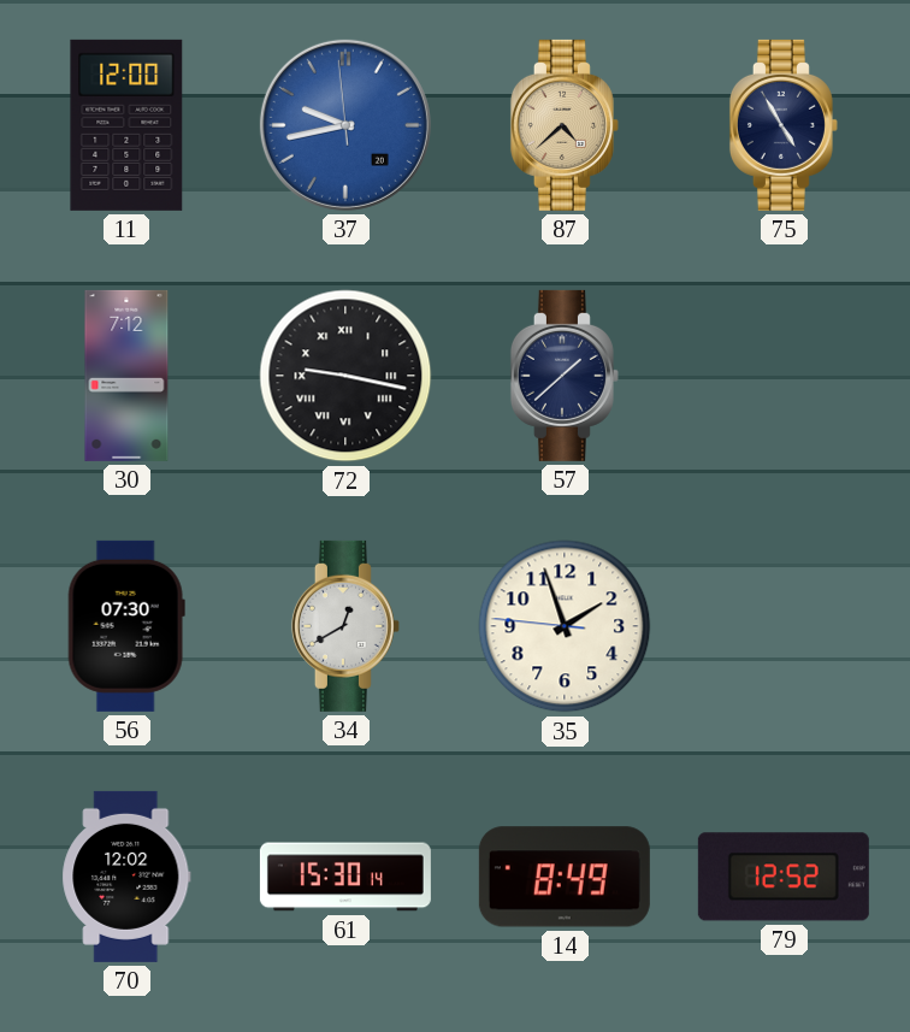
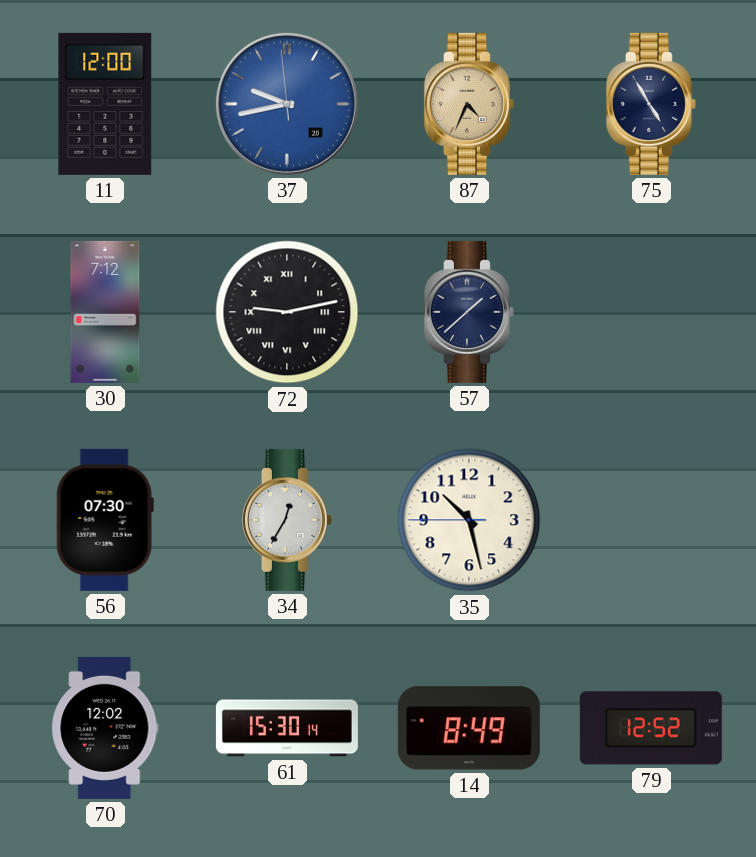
87: 4:38 -> 4:34
72: 9:17 -> 9:13
34: 12:40 -> 12:35
35: 1:56 -> 10:27
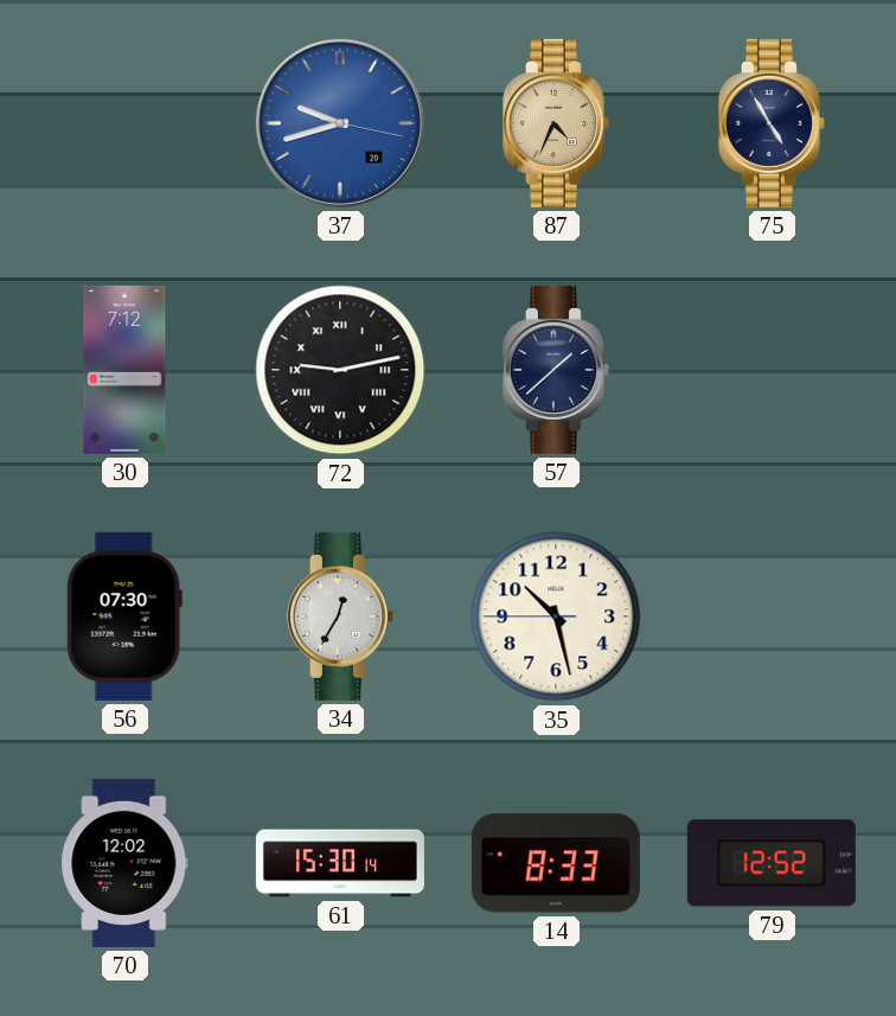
11: 12:00 -> none
37: 9:42:59 -> 9:42:17
14: 8:49 -> 8:33
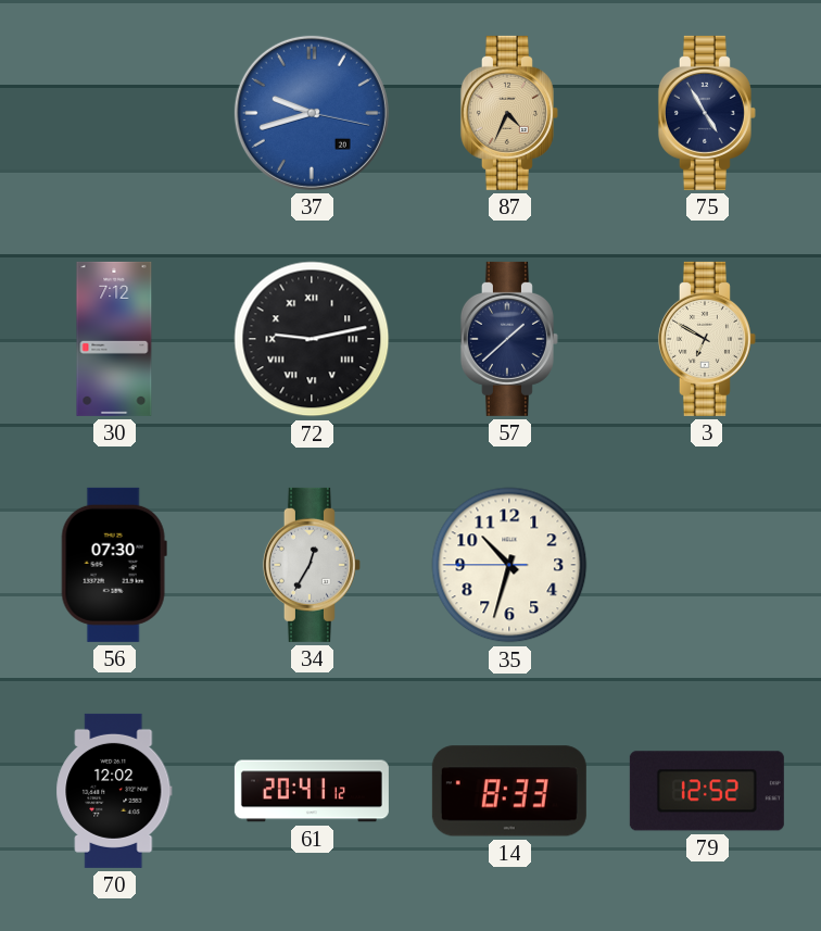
3: none -> 6:50
35: 10:27 -> 10:32
61: 15:30 -> 20:41
